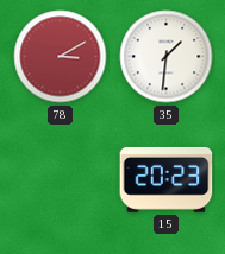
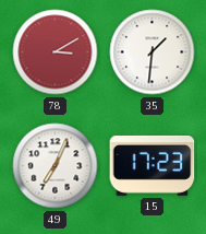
49: none -> 7:04
15: 20:23 -> 17:23
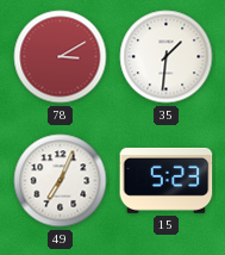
15: 17:23 -> 5:23
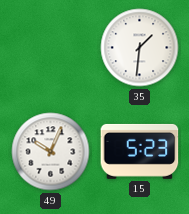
78: 3:10 -> none
49: 7:04 -> 10:04
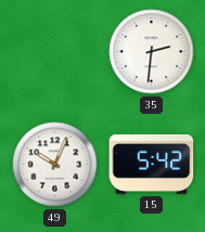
35: 1:31 -> 2:31
15: 5:23 -> 5:42
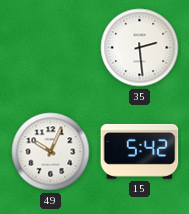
35: 2:31 -> 2:29
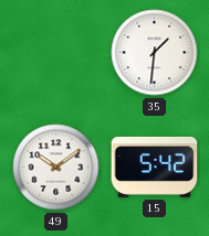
35: 2:29 -> 1:31
49: 10:04 -> 10:09
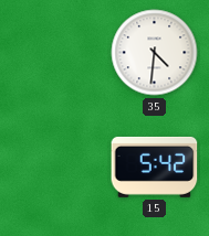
35: 1:31 -> 4:31
49: 10:09 -> none
